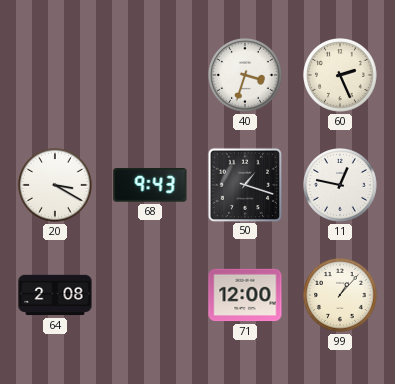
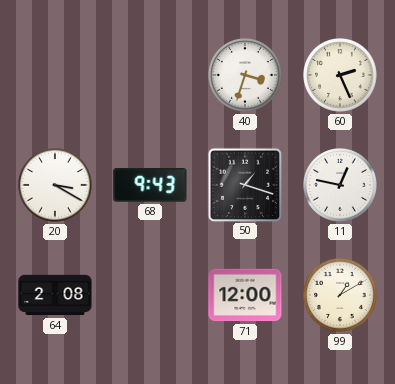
99: 1:07 -> 1:10
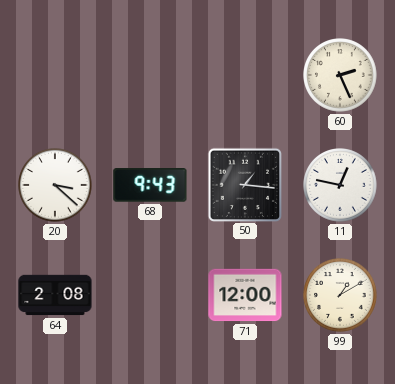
40: 3:33 -> none
20: 3:20 -> 3:22
50: 1:18 -> 1:16
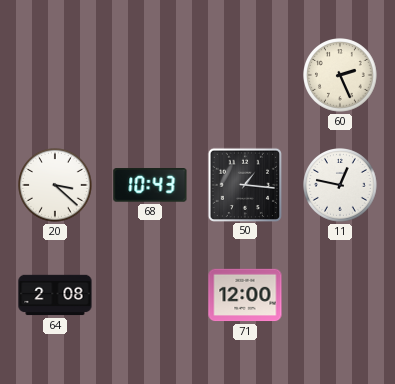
68: 9:43 -> 10:43
99: 1:10 -> none
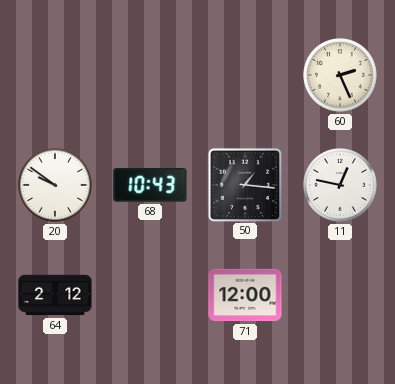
20: 3:22 -> 9:51
64: 2:08 -> 2:12
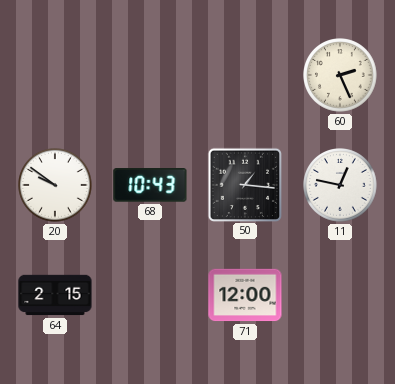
64: 2:12 -> 2:15
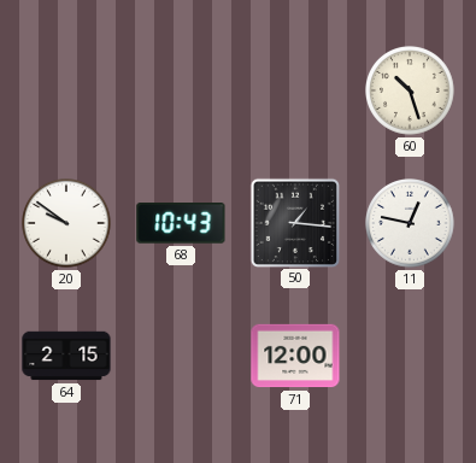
60: 2:26 -> 10:27
